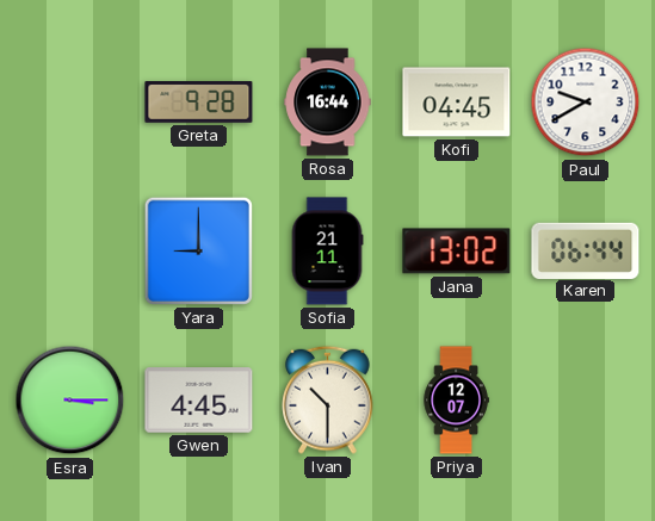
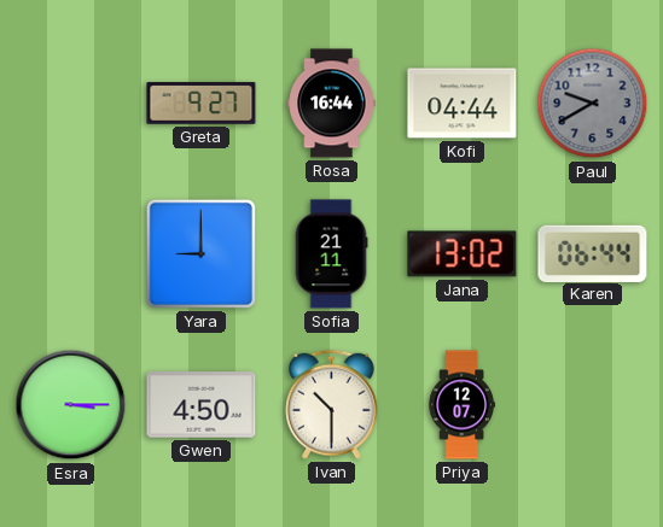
Greta: 9:28 -> 9:27
Kofi: 04:45 -> 04:44
Paul dial: white -> grey
Gwen: 4:45 -> 4:50
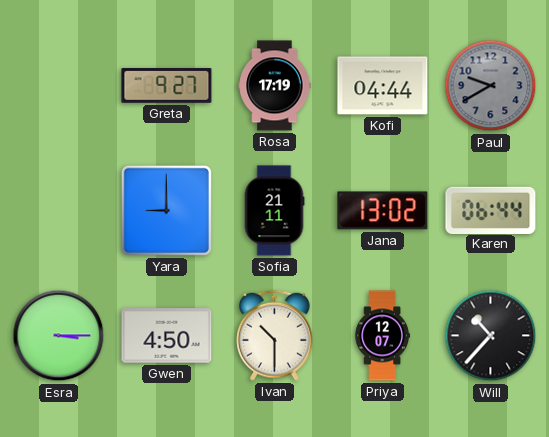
Rosa: 16:44 -> 17:19
Will: none -> 10:37
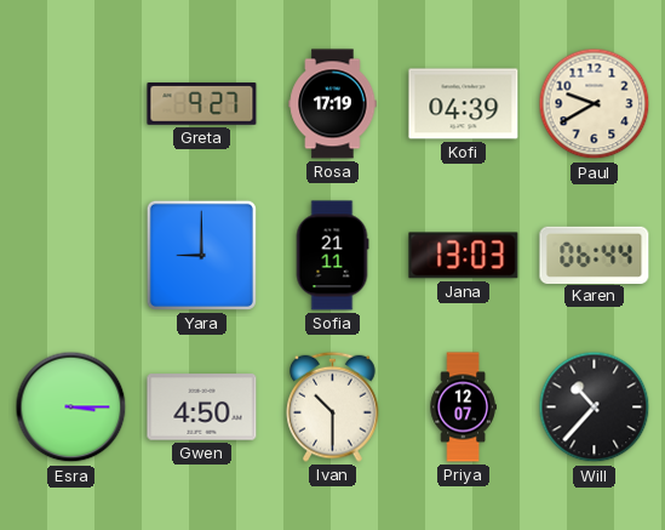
Kofi: 04:44 -> 04:39
Paul dial: grey -> cream
Jana: 13:02 -> 13:03
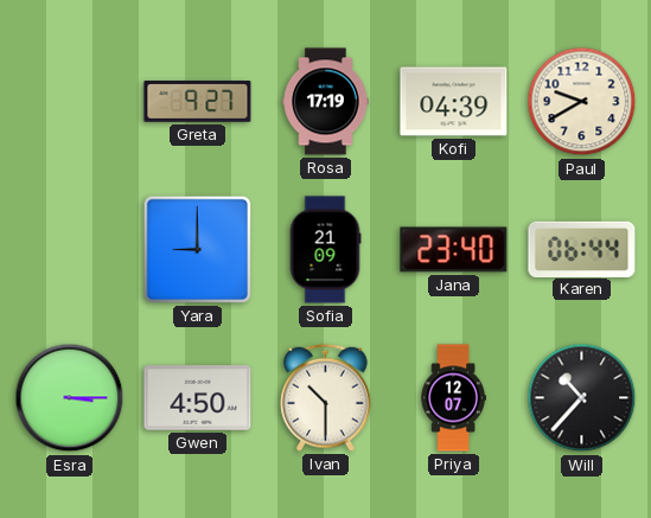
Sofia: 21:11 -> 21:09
Jana: 13:03 -> 23:40
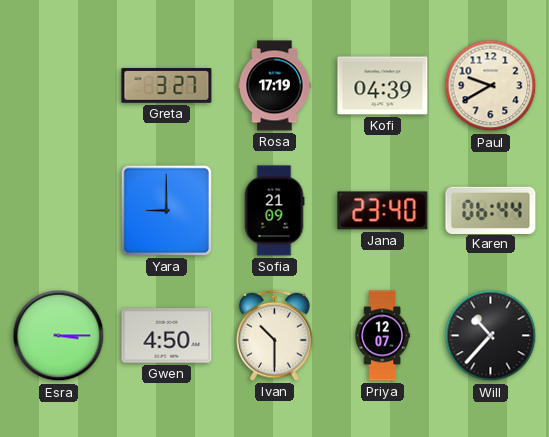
Greta: 9:27 -> 3:27
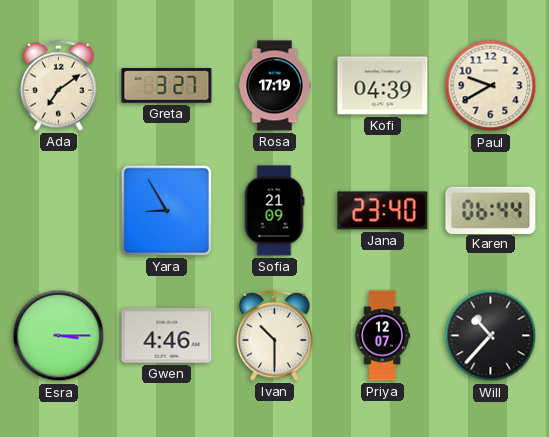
Ada: none -> 7:09
Yara: 9:00 -> 8:55
Gwen: 4:50 -> 4:46
